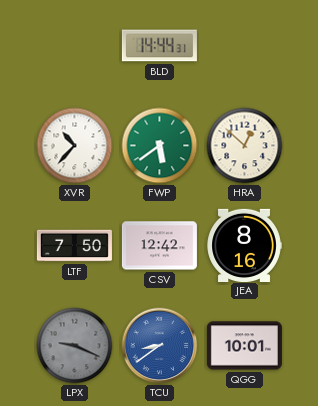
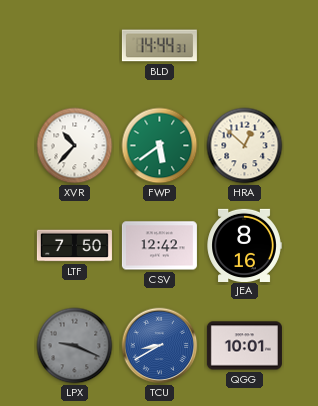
TCU: 8:39 -> 8:40
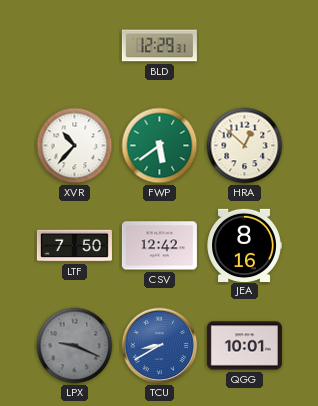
BLD: 14:44 -> 12:29
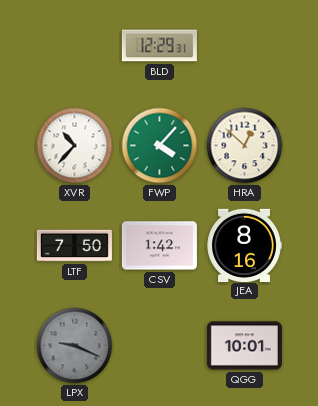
FWP: 5:39 -> 4:07
CSV: 12:42 -> 1:42
TCU: 8:40 -> none
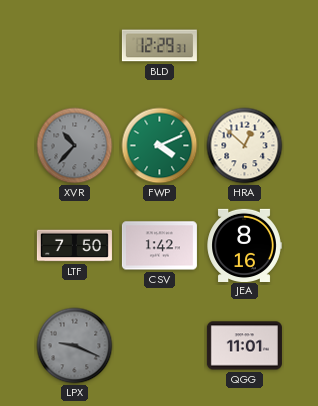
XVR dial: white -> grey
FWP: 4:07 -> 4:11
QGG: 10:01 -> 11:01
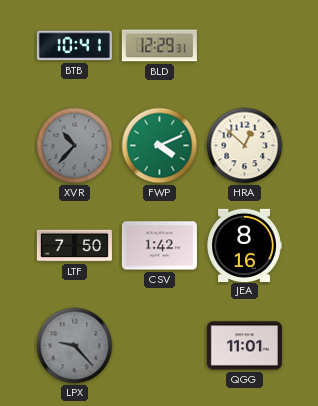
BTB: none -> 10:41
LPX: 9:19 -> 9:23
